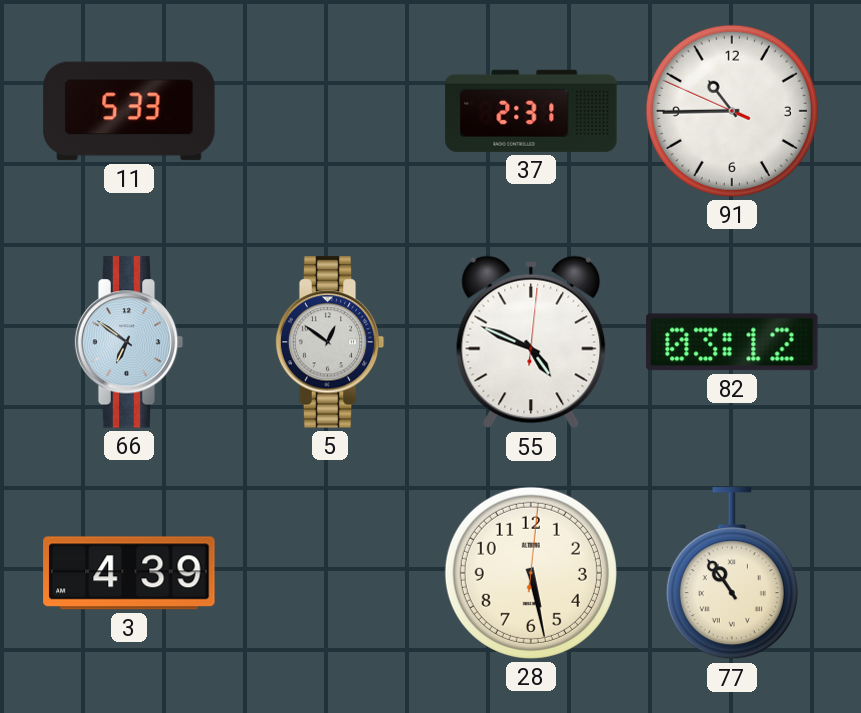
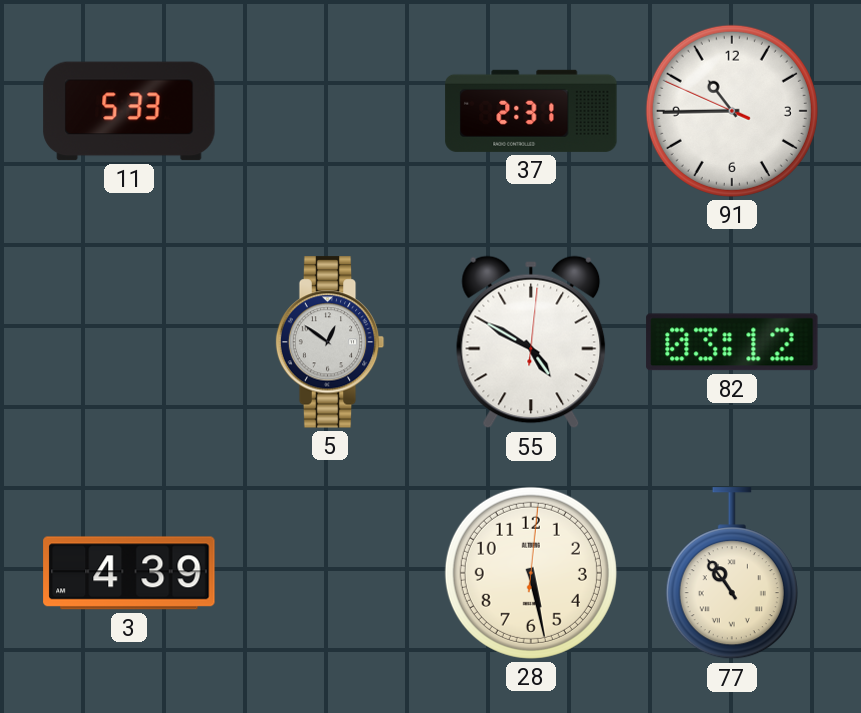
66: 6:51 -> none
55: 4:49 -> 4:50
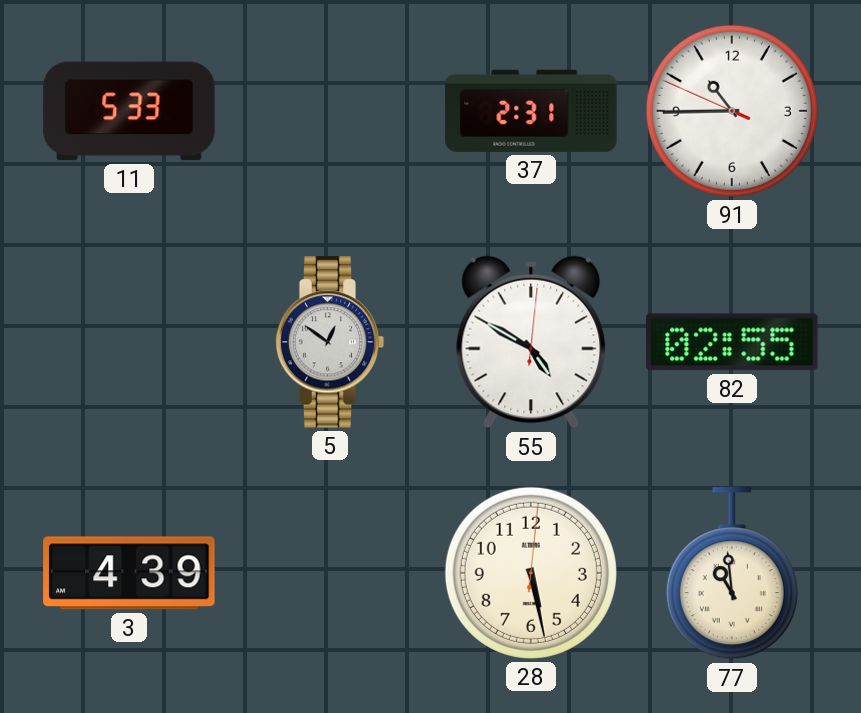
82: 03:12 -> 02:55
77: 10:54 -> 10:59
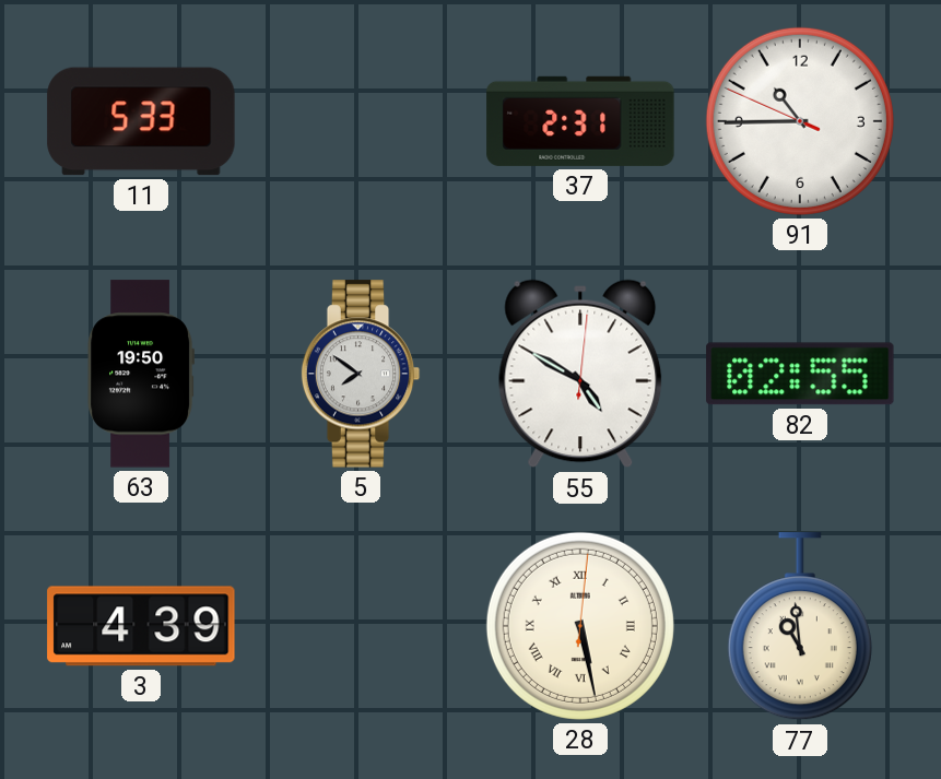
63: none -> 19:50
5: 12:51 -> 7:51
28 numerals: Arabic -> Roman
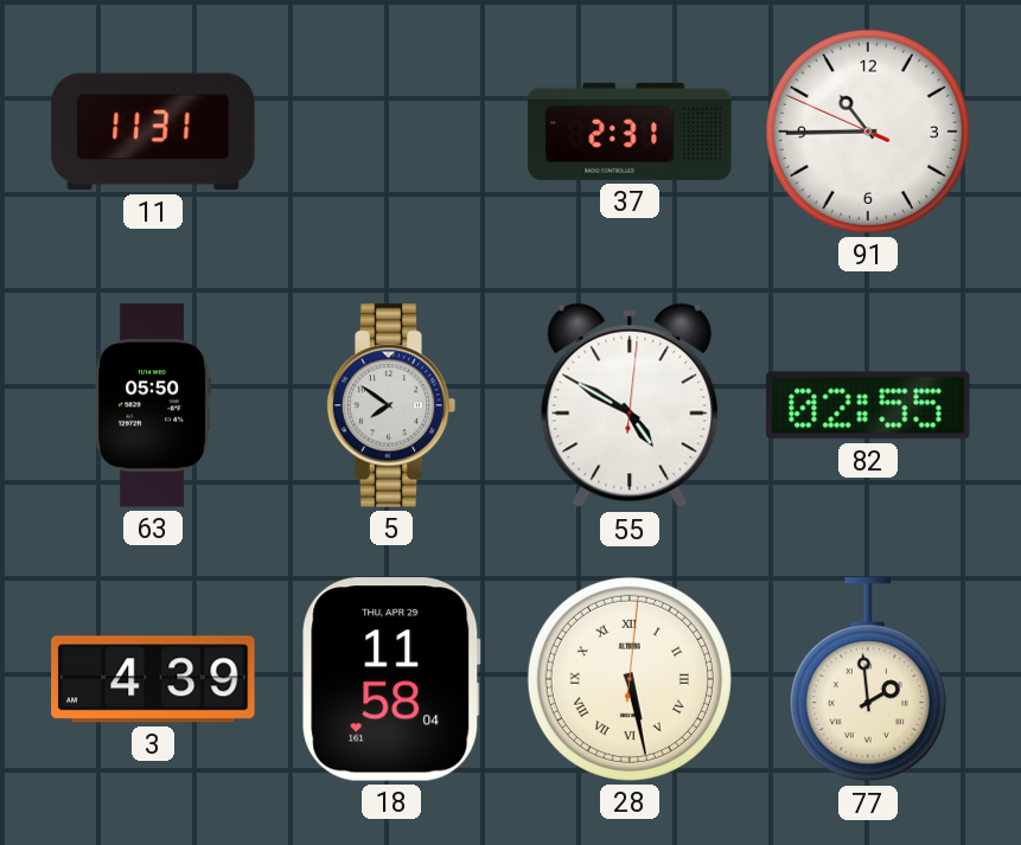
11: 5:33 -> 11:31
63: 19:50 -> 05:50
18: none -> 11:58
77: 10:59 -> 1:59
